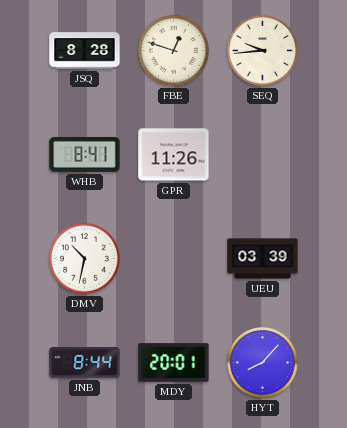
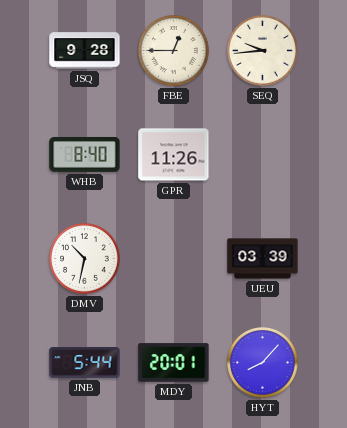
JSQ: 8:28 -> 9:28
FBE: 12:48 -> 12:45
WHB: 8:41 -> 8:40
JNB: 8:44 -> 5:44
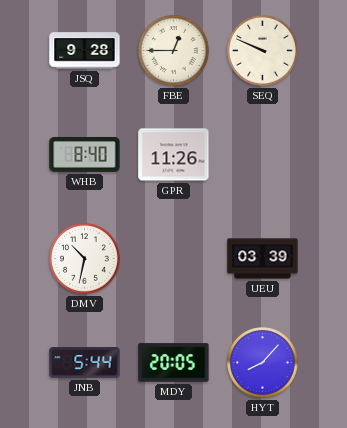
SEQ: 9:44 -> 9:49
MDY: 20:01 -> 20:05
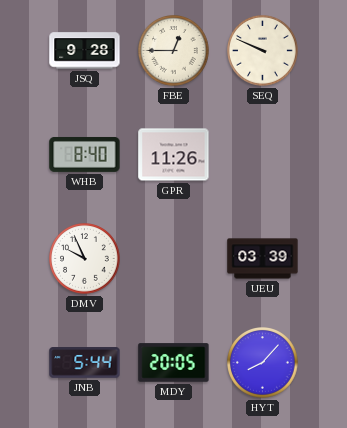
DMV: 10:32 -> 9:56
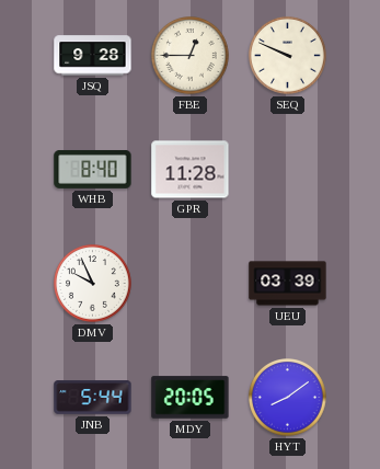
GPR: 11:26 -> 11:28
HYT: 8:07 -> 8:09
